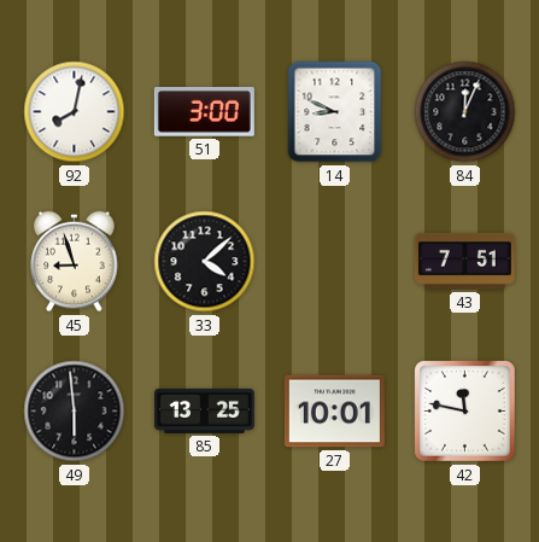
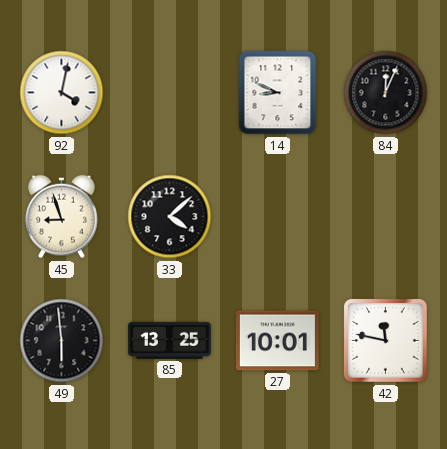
92: 8:02 -> 4:02
51: 3:00 -> none
43: 7:51 -> none
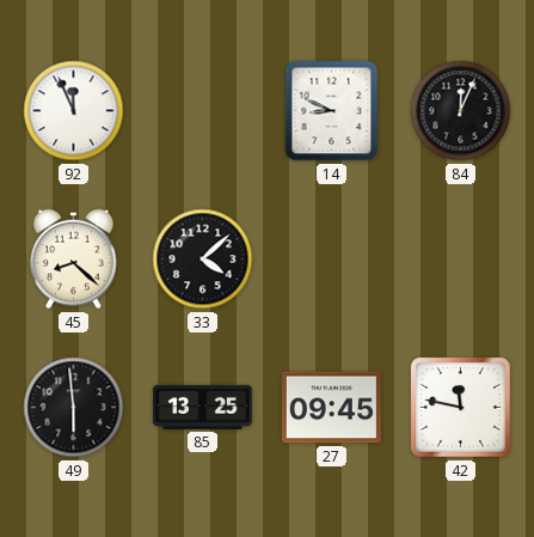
92: 4:02 -> 11:56
45: 8:57 -> 8:22
27: 10:01 -> 09:45
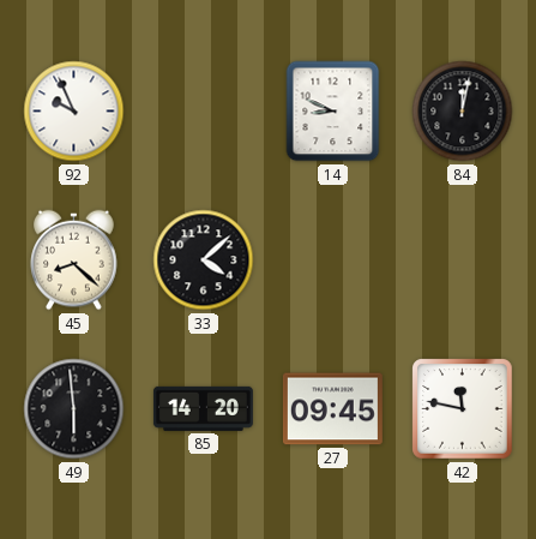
92: 11:56 -> 9:56
84: 12:04 -> 12:02
85: 13:25 -> 14:20
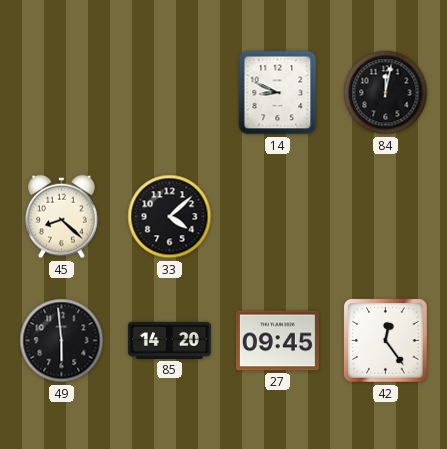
92: 9:56 -> none
42: 11:47 -> 12:24
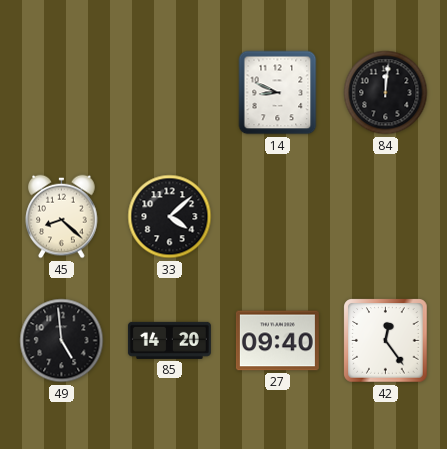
84: 12:02 -> 12:01
49: 5:59 -> 4:59
27: 09:45 -> 09:40
